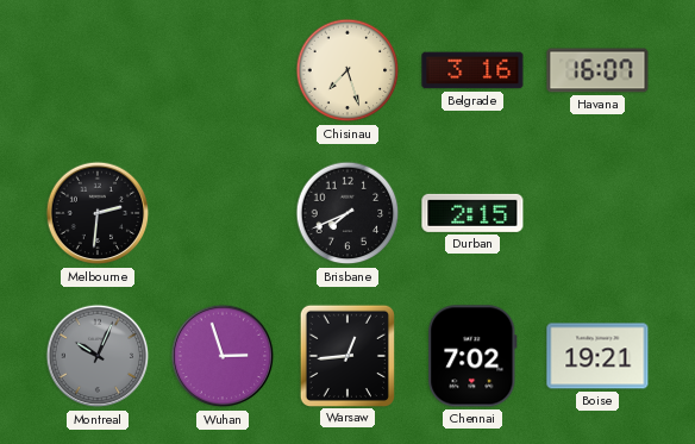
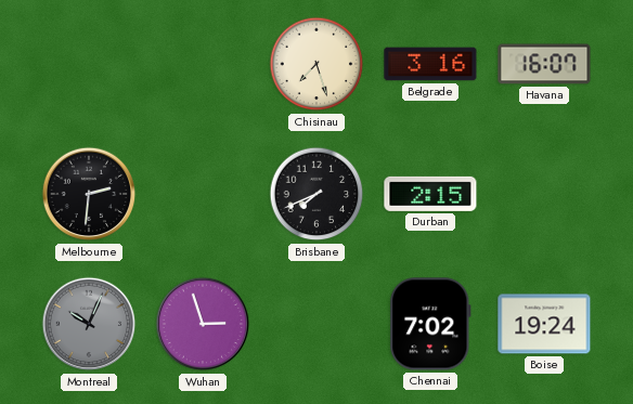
Warsaw: 12:44 -> none
Boise: 19:21 -> 19:24
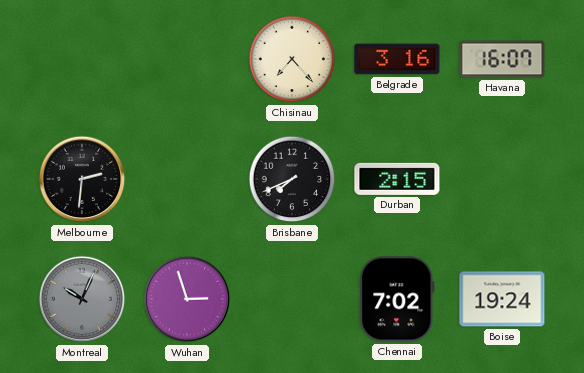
Chisinau: 7:27 -> 7:23
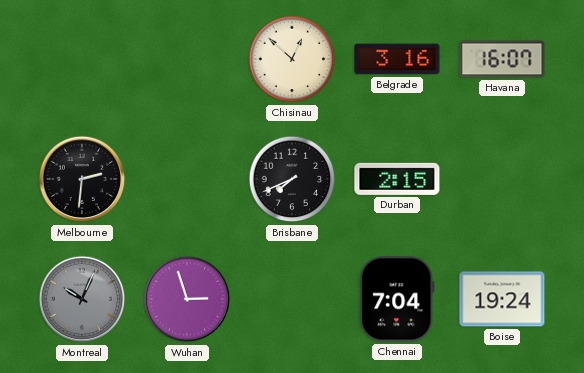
Chisinau: 7:23 -> 12:52
Chennai: 7:02 -> 7:04
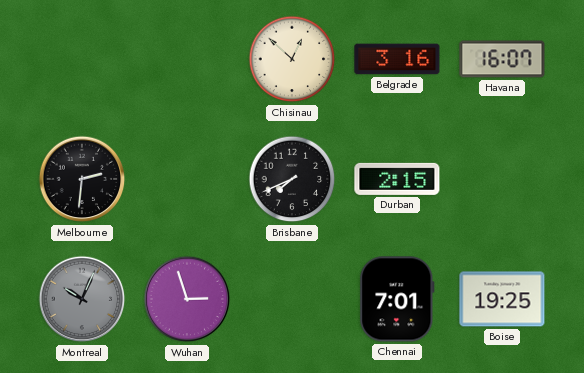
Chennai: 7:04 -> 7:01
Boise: 19:24 -> 19:25
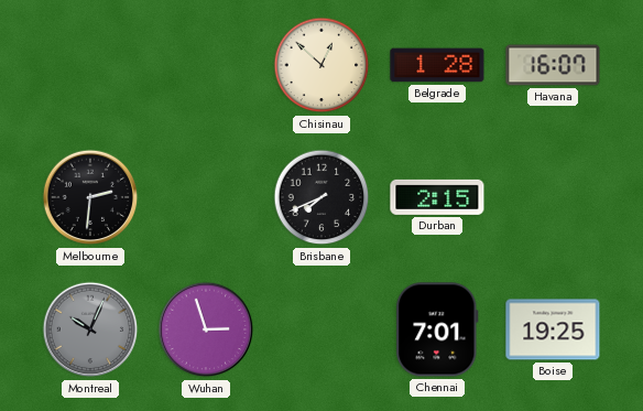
Belgrade: 3:16 -> 1:28
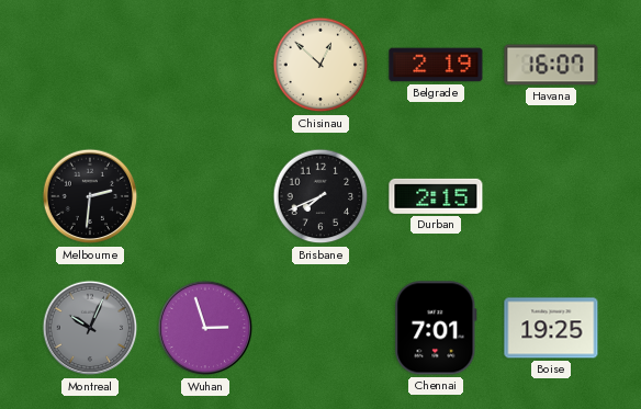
Belgrade: 1:28 -> 2:19
